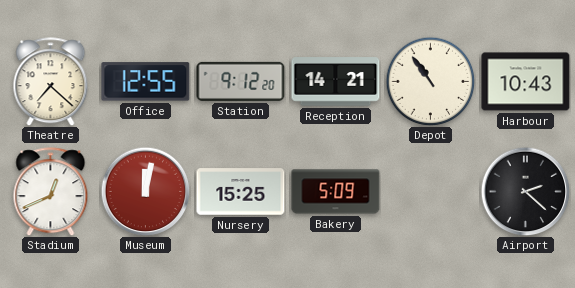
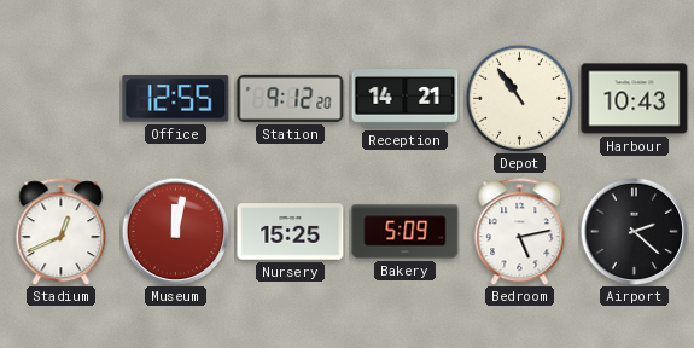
Theatre: 7:22 -> none
Bedroom: none -> 5:13
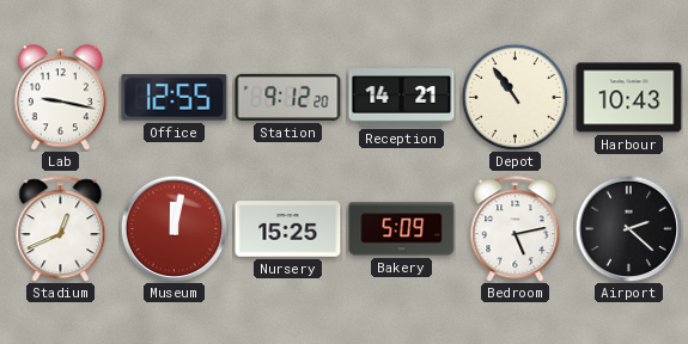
Lab: none -> 9:17
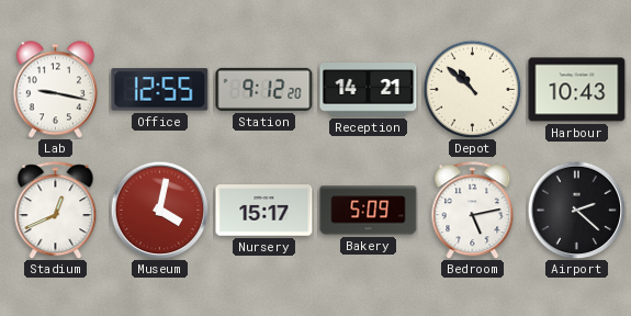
Depot: 10:54 -> 10:52
Museum: 12:02 -> 4:02
Nursery: 15:25 -> 15:17
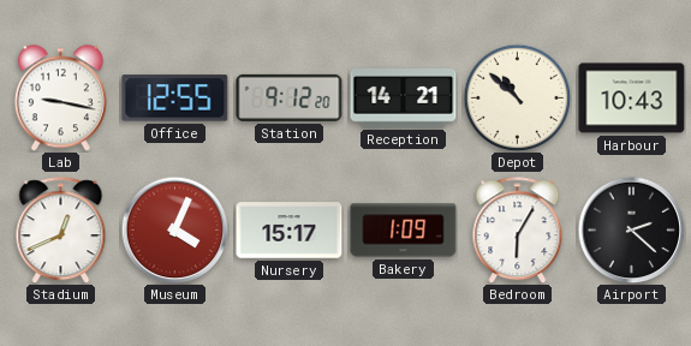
Museum: 4:02 -> 4:04
Bakery: 5:09 -> 1:09
Bedroom: 5:13 -> 6:05
